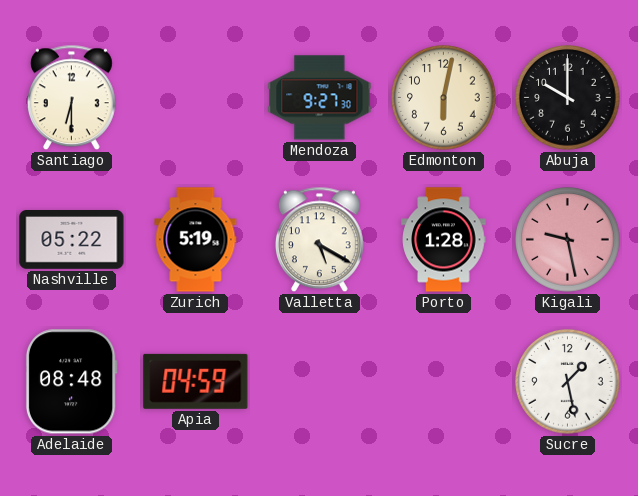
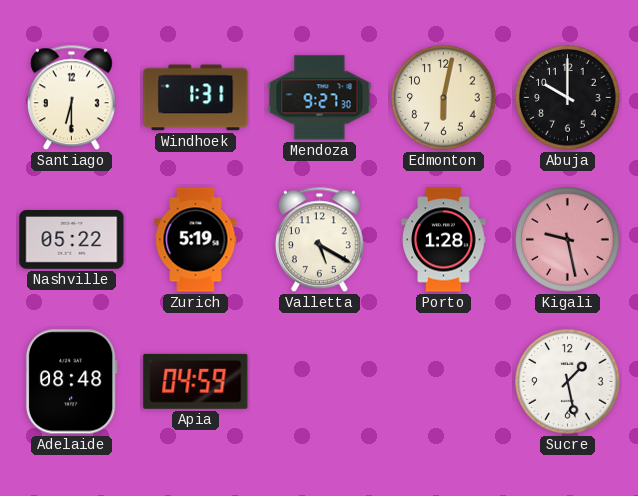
Windhoek: none -> 1:31
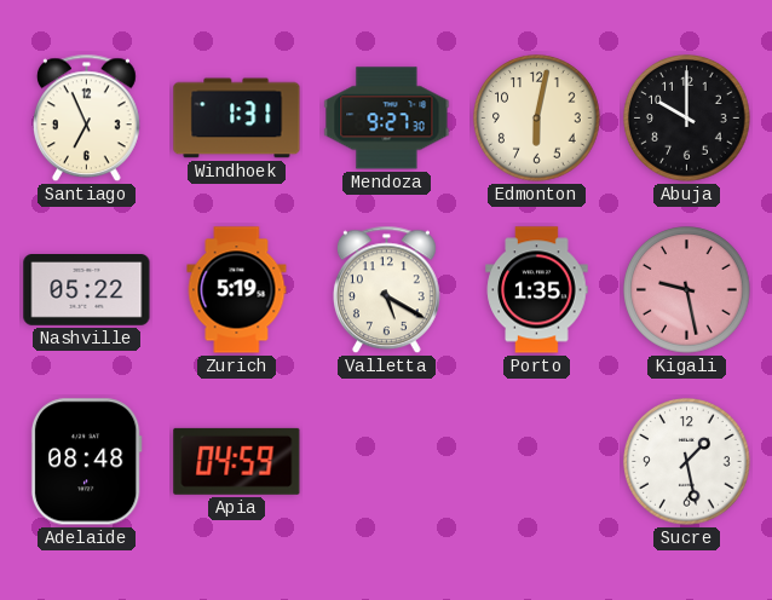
Santiago: 6:30 -> 6:56
Porto: 1:28 -> 1:35
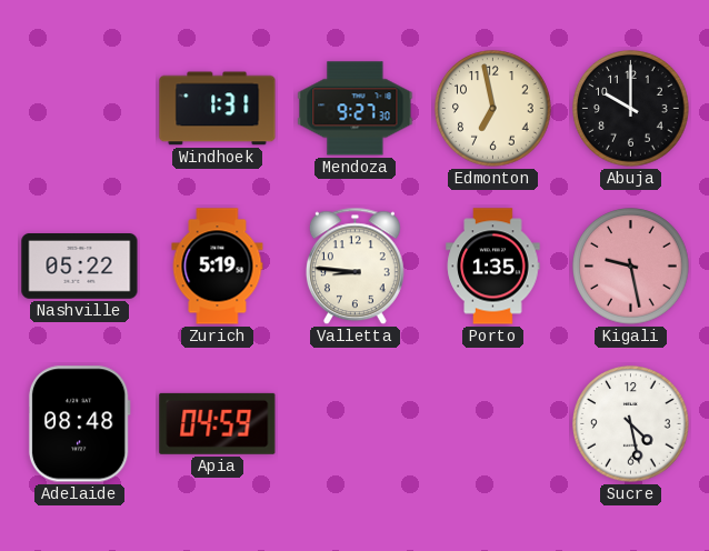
Santiago: 6:56 -> none
Edmonton: 6:02 -> 6:58
Valletta: 5:20 -> 8:46
Sucre: 1:28 -> 4:28
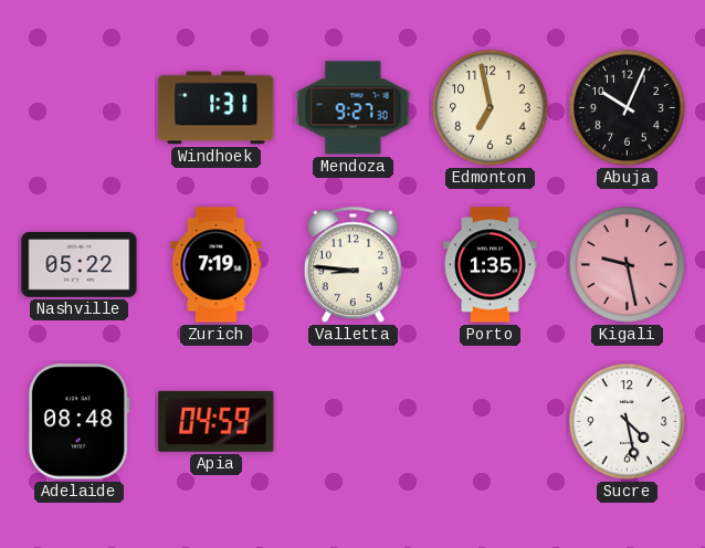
Abuja: 10:00 -> 10:04
Zurich: 5:19 -> 7:19
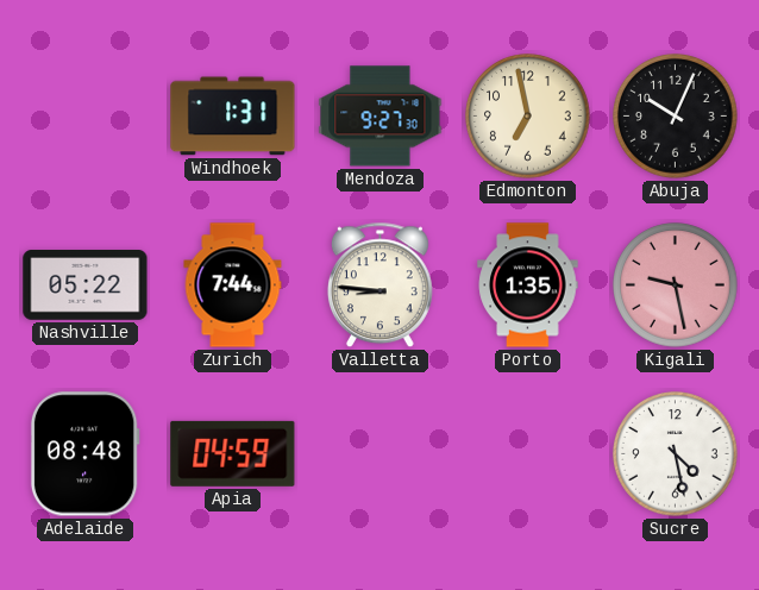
Zurich: 7:19 -> 7:44
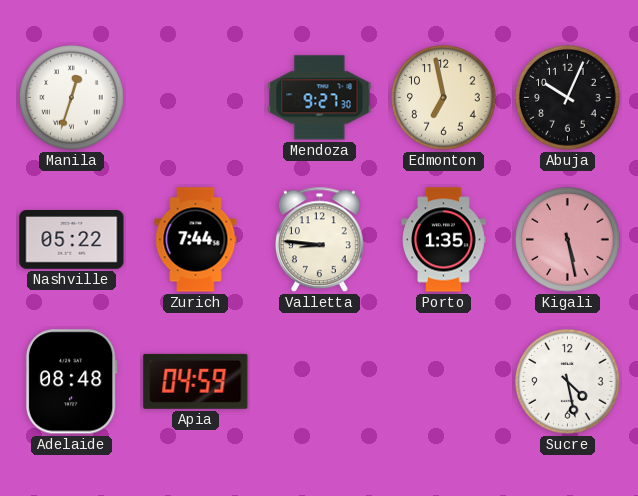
Manila: none -> 12:33
Windhoek: 1:31 -> none
Kigali: 9:28 -> 5:28
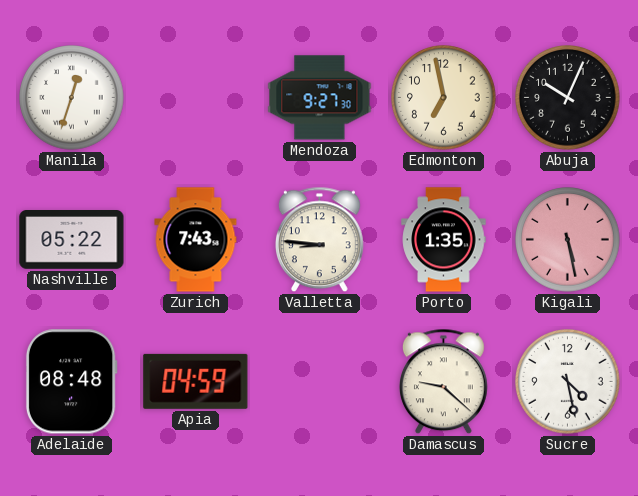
Zurich: 7:44 -> 7:43
Damascus: none -> 9:22
